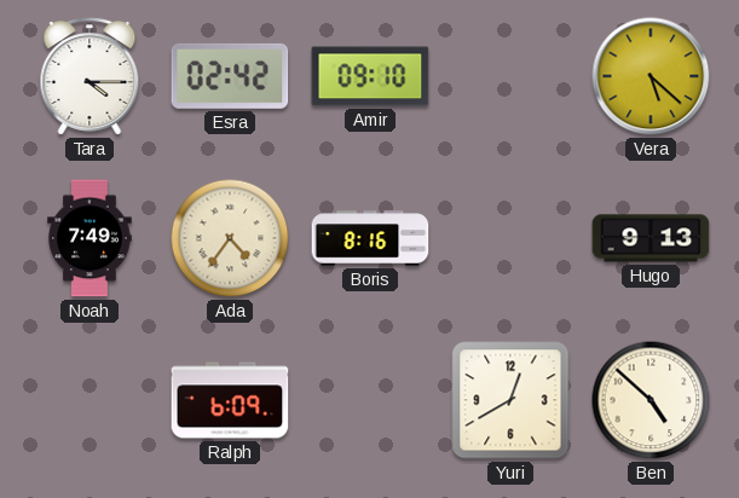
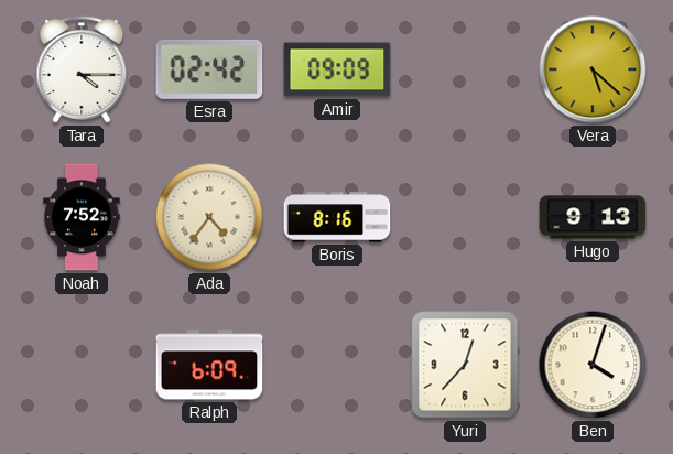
Amir: 09:10 -> 09:09
Noah: 7:49 -> 7:52
Yuri: 12:40 -> 12:37
Ben: 4:52 -> 4:03
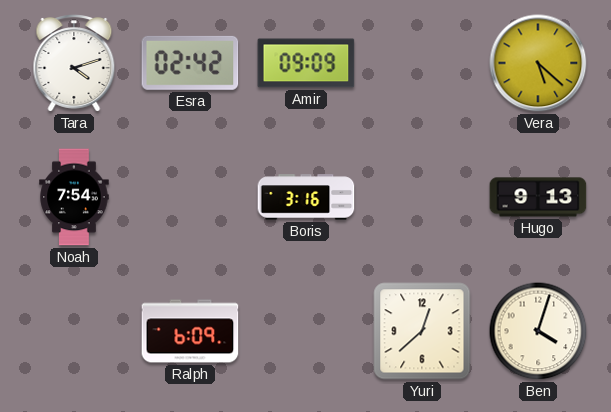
Tara: 4:15 -> 4:12
Noah: 7:52 -> 7:54
Ada: 4:36 -> none
Boris: 8:16 -> 3:16
Yuri: 12:37 -> 12:38
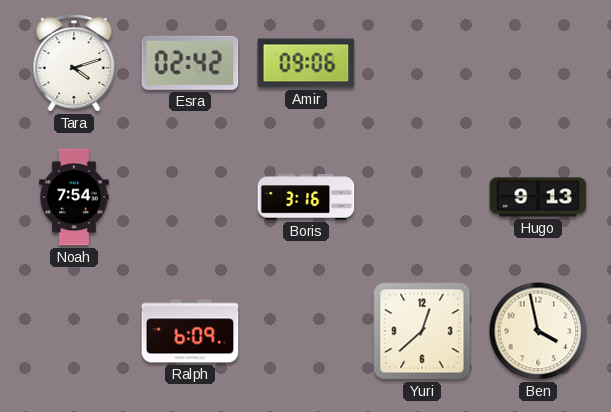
Amir: 09:09 -> 09:06
Vera: 5:22 -> none
Ben: 4:03 -> 3:58
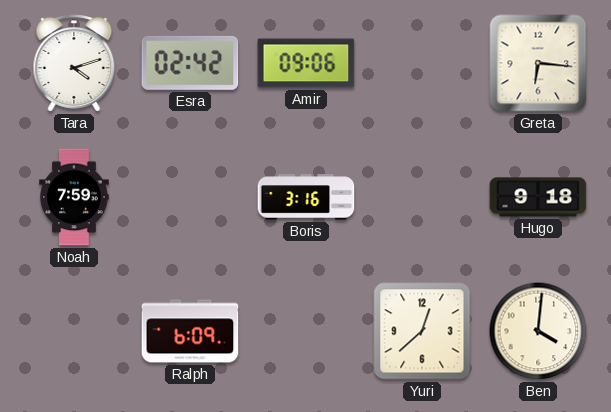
Greta: none -> 6:16
Noah: 7:54 -> 7:59
Hugo: 9:13 -> 9:18
Ben: 3:58 -> 4:01
